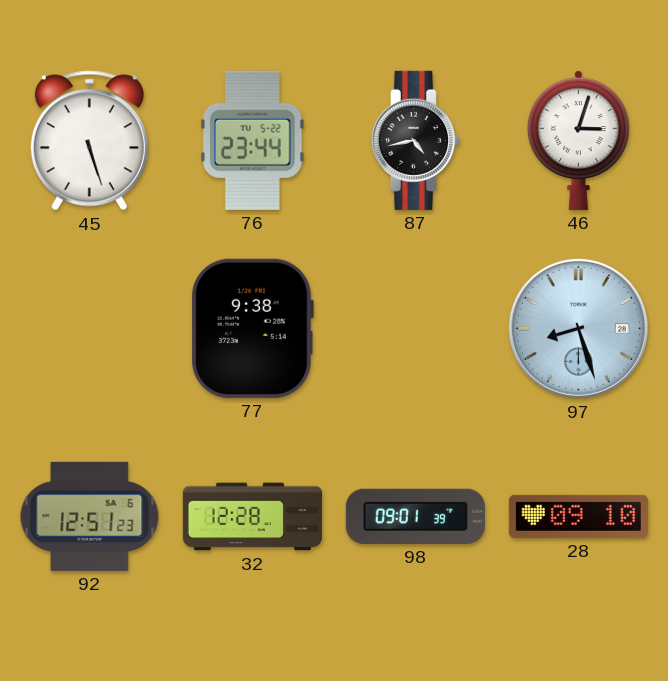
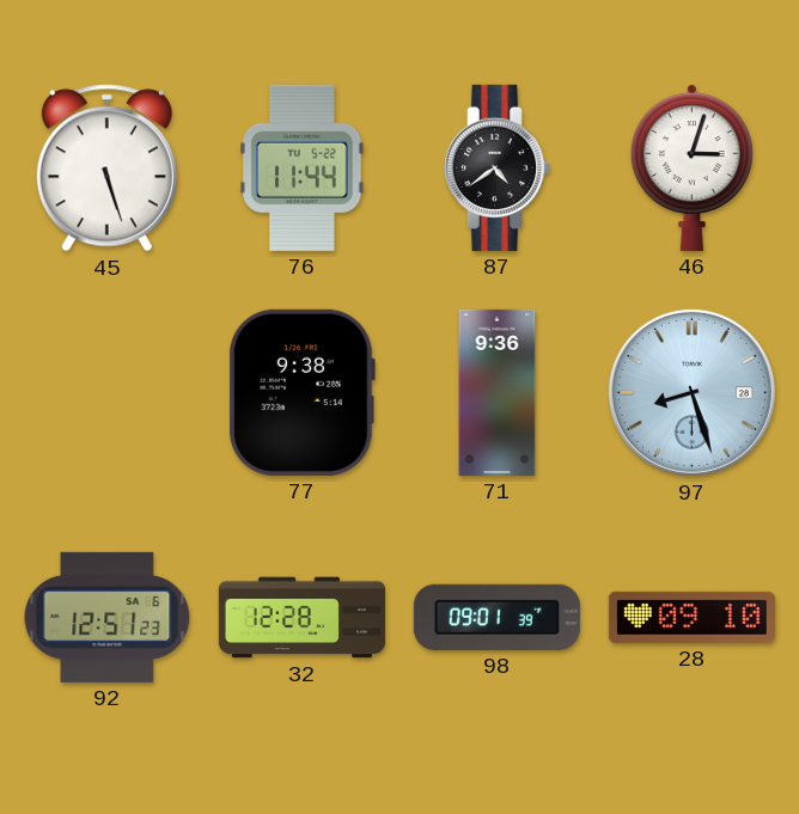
76: 23:44 -> 11:44
87: 4:43 -> 4:39
71: none -> 9:36
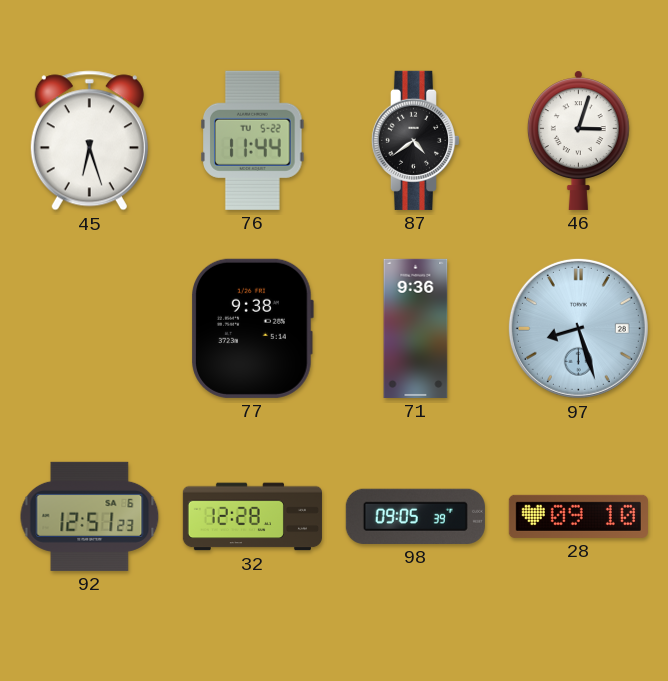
45: 5:27 -> 6:27
98: 09:01 -> 09:05
